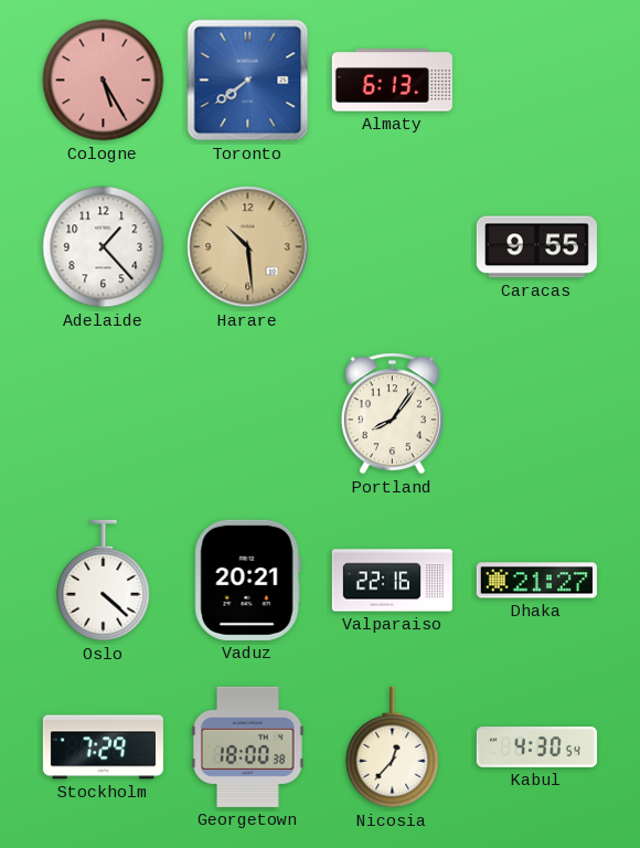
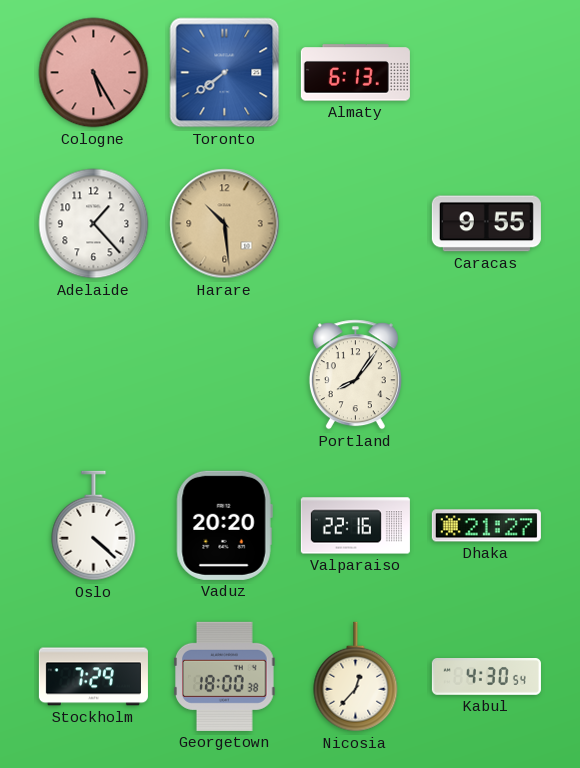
Vaduz: 20:21 -> 20:20
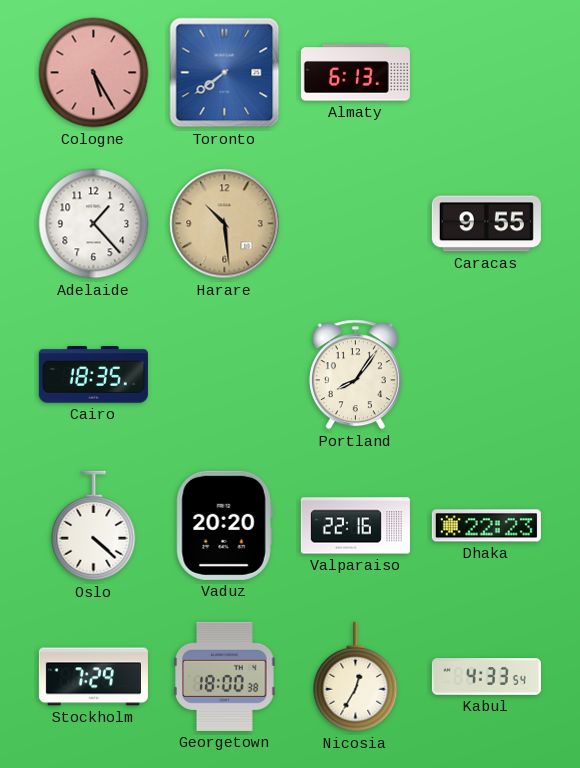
Cairo: none -> 18:35
Dhaka: 21:27 -> 22:23
Nicosia: 12:37 -> 12:35
Kabul: 4:30 -> 4:33
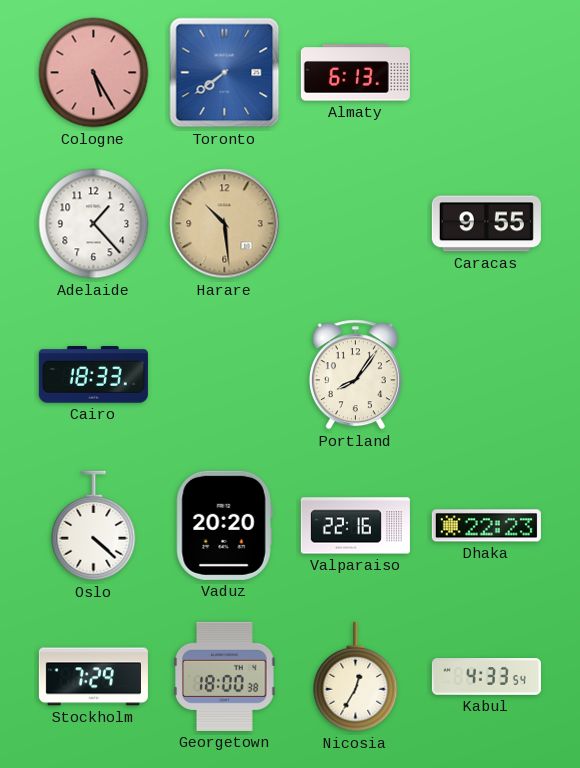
Cairo: 18:35 -> 18:33
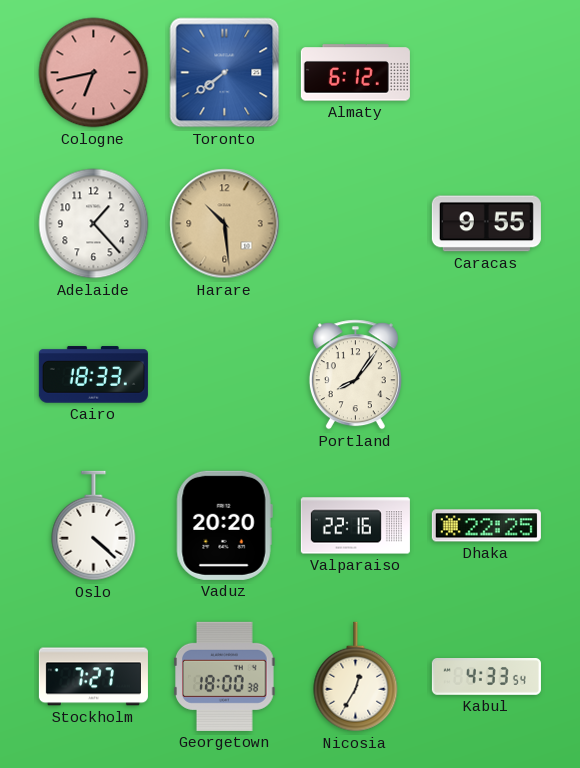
Cologne: 5:25 -> 6:43
Almaty: 6:13 -> 6:12
Dhaka: 22:23 -> 22:25
Stockholm: 7:29 -> 7:27
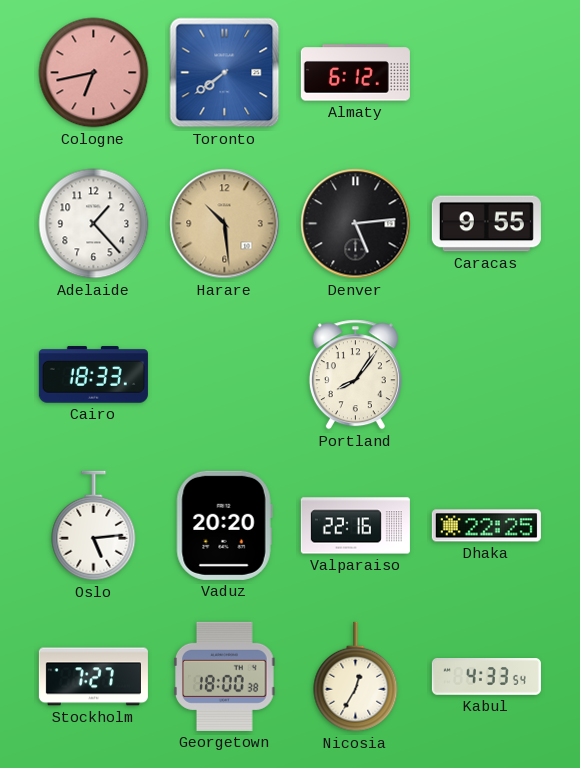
Denver: none -> 5:14
Oslo: 4:22 -> 5:14
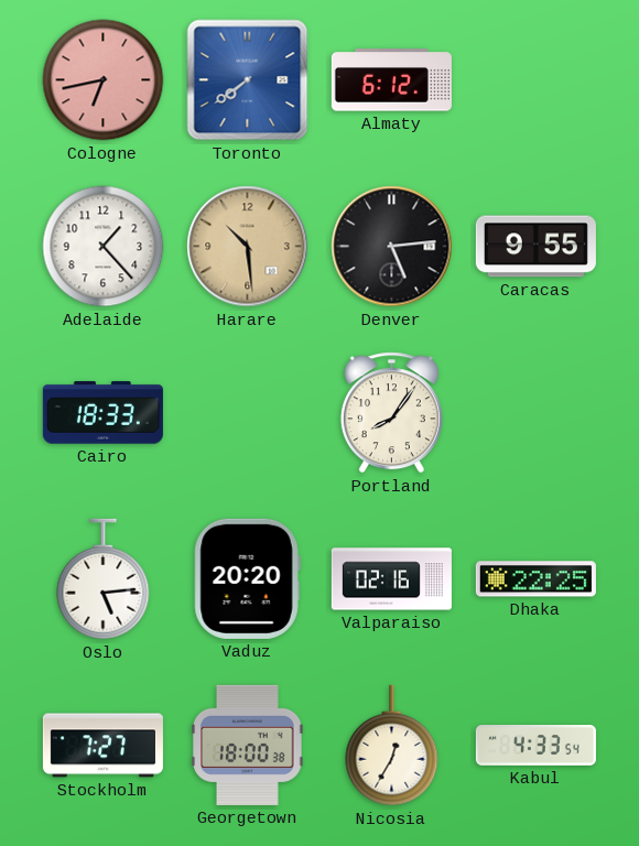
Valparaiso: 22:16 -> 02:16
